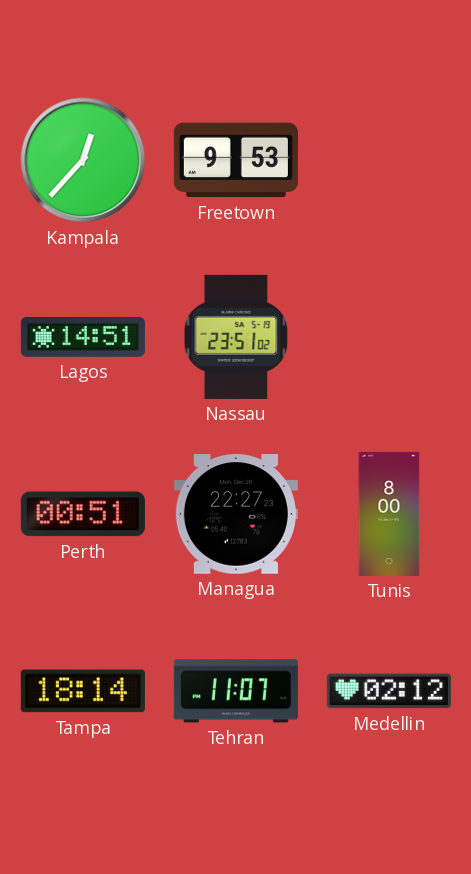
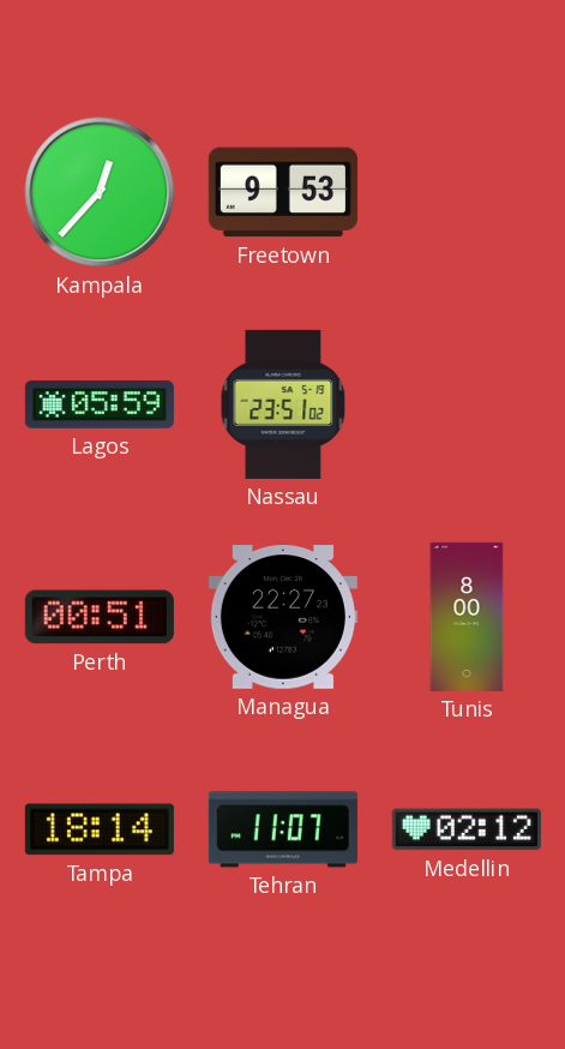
Lagos: 14:51 -> 05:59
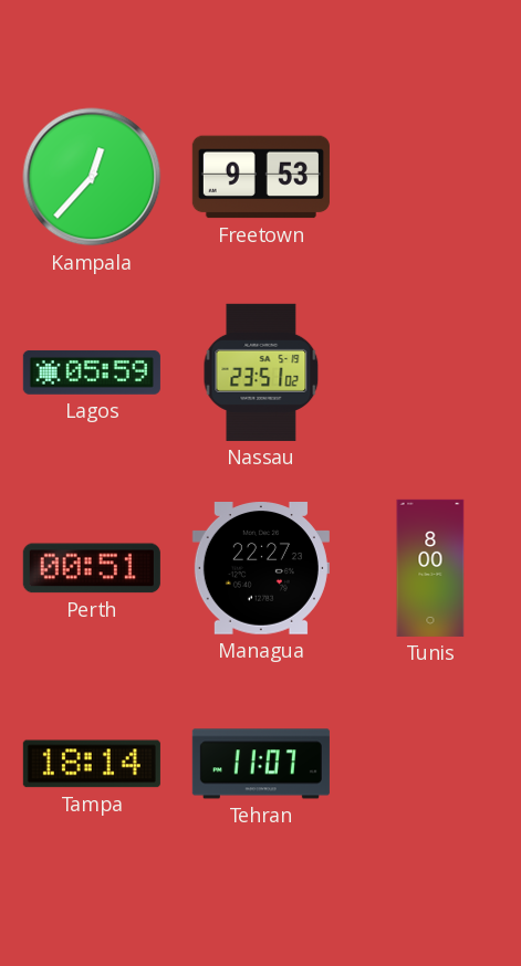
Medellin: 02:12 -> none
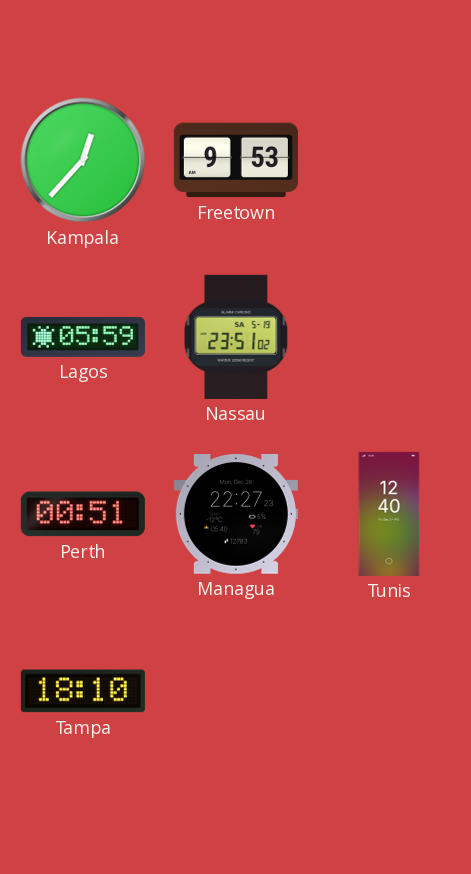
Tunis: 8:00 -> 12:40
Tampa: 18:14 -> 18:10
Tehran: 11:07 -> none
